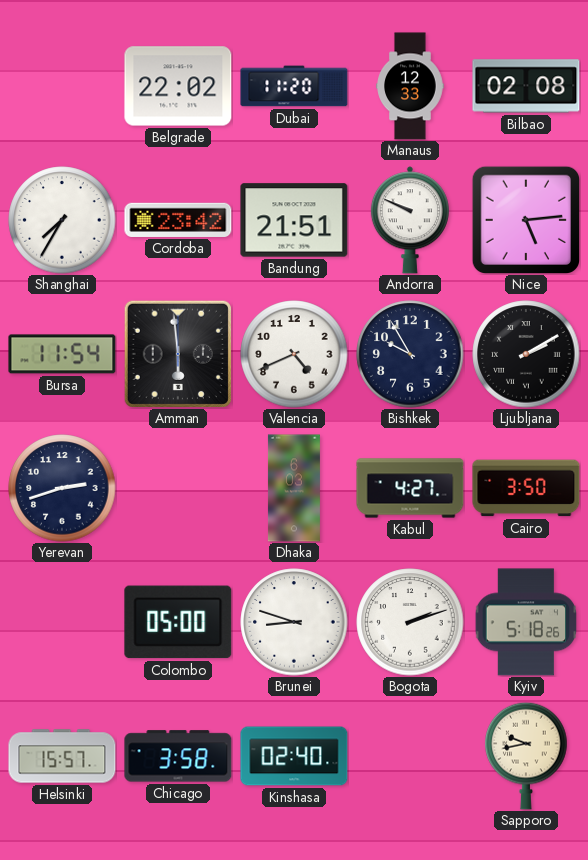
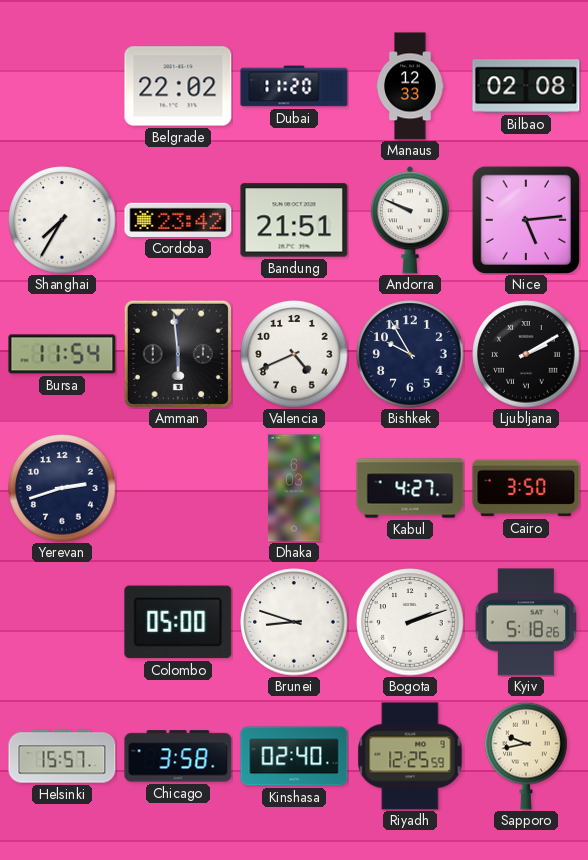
Riyadh: none -> 12:25
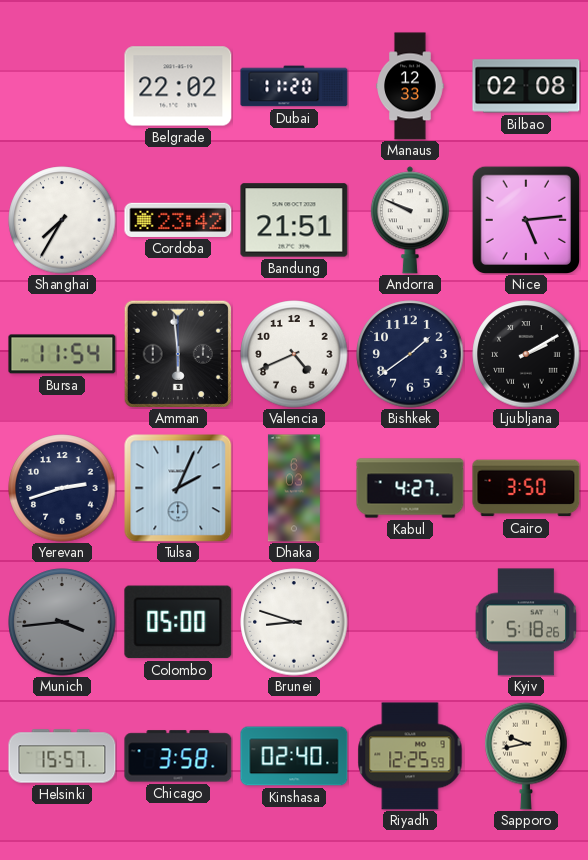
Bishkek: 9:55 -> 1:39
Tulsa: none -> 2:04
Munich: none -> 3:44
Bogota: 2:12 -> none
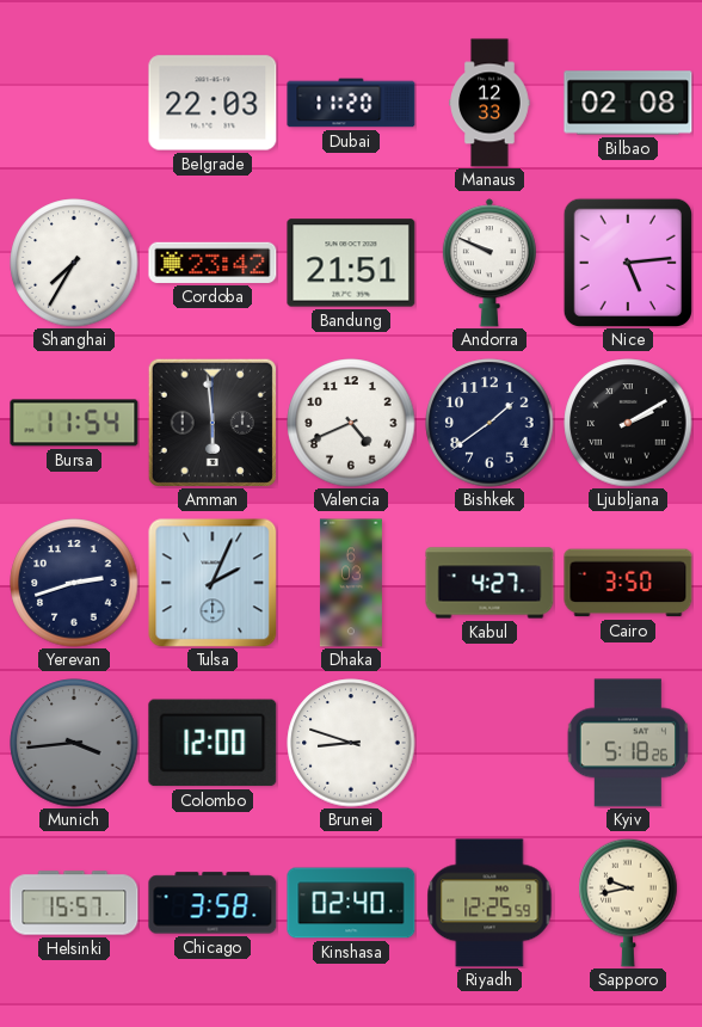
Belgrade: 22:02 -> 22:03
Colombo: 05:00 -> 12:00
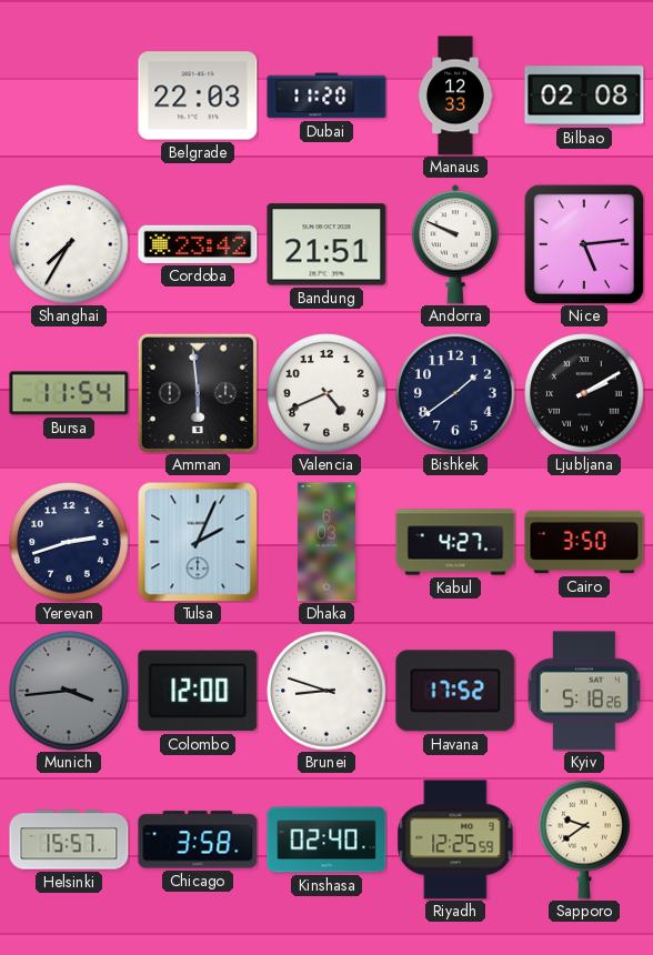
Havana: none -> 17:52
Sapporo: 9:43 -> 9:39
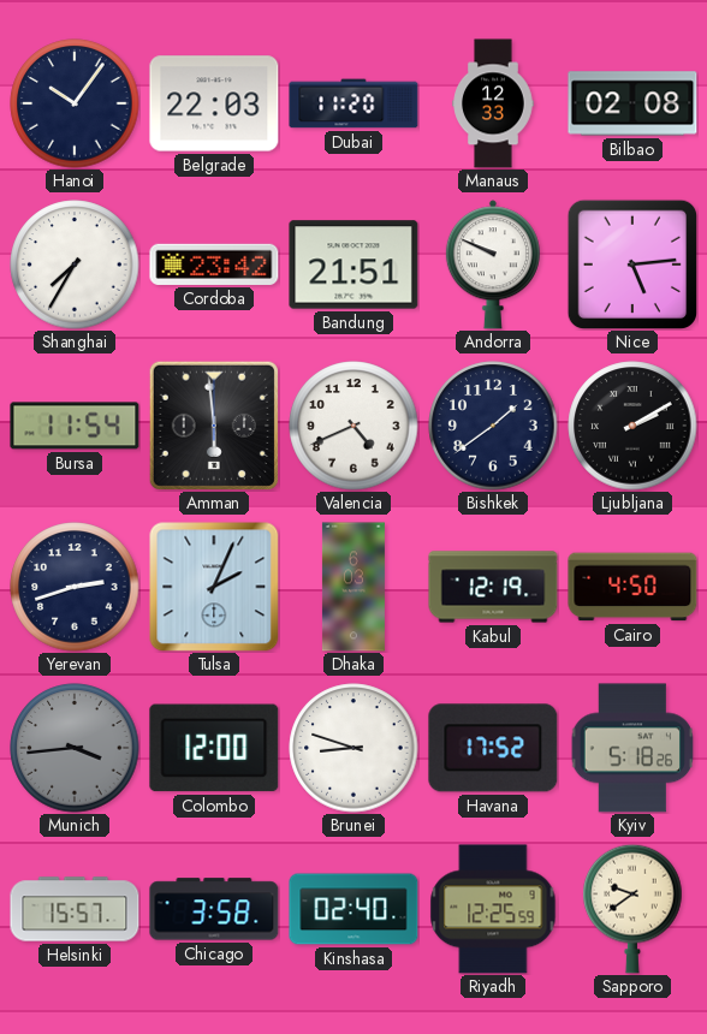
Hanoi: none -> 10:06
Kabul: 4:27 -> 12:19
Cairo: 3:50 -> 4:50
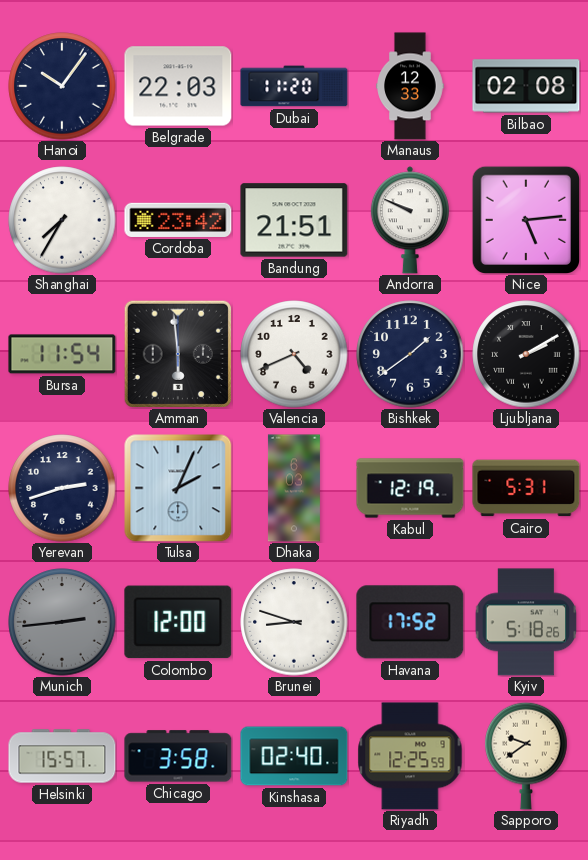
Cairo: 4:50 -> 5:31
Munich: 3:44 -> 2:44
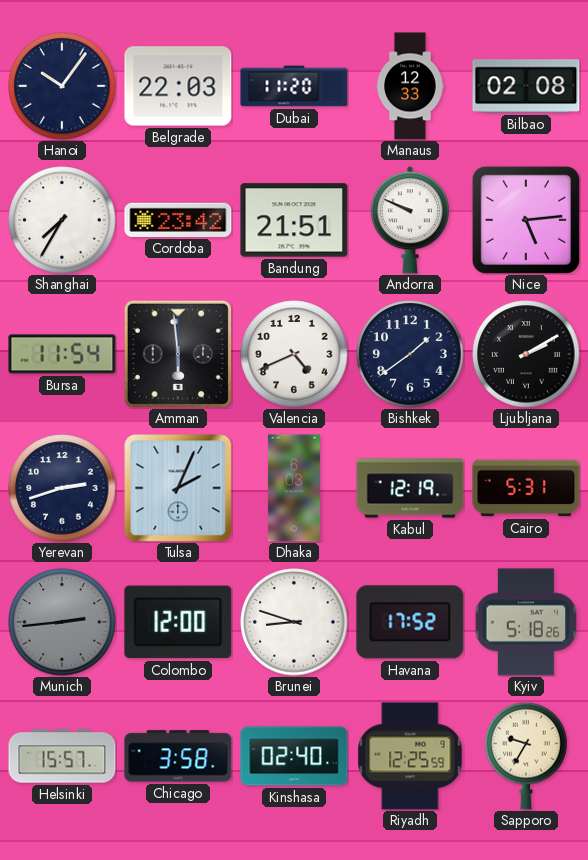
Sapporo: 9:39 -> 9:35
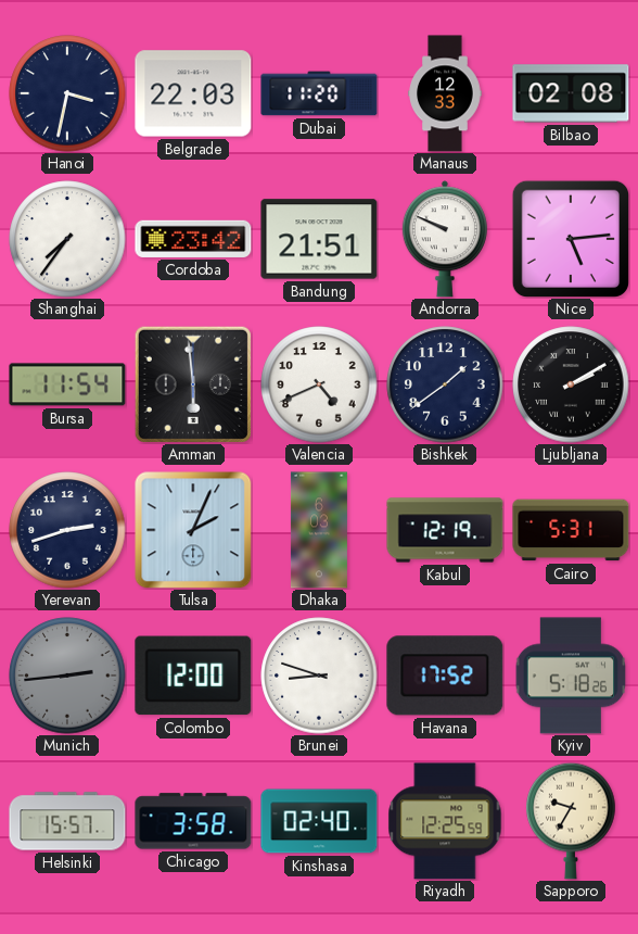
Hanoi: 10:06 -> 3:32
Shanghai: 7:35 -> 7:36
